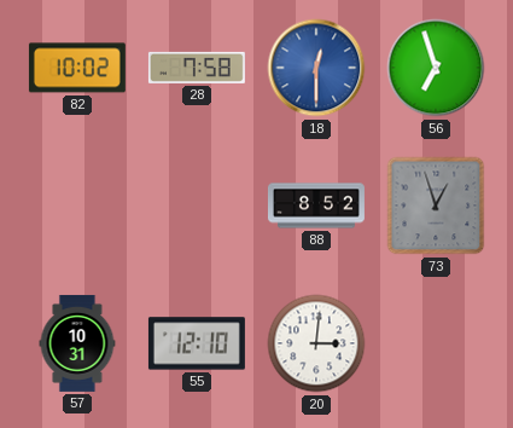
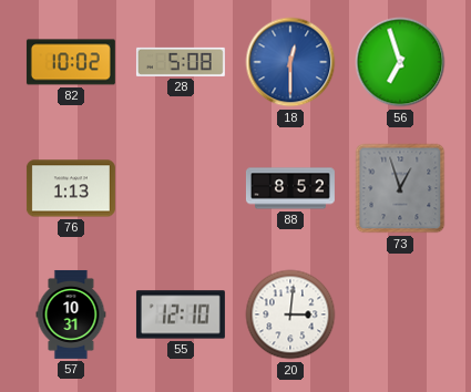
28: 7:58 -> 5:08
76: none -> 1:13
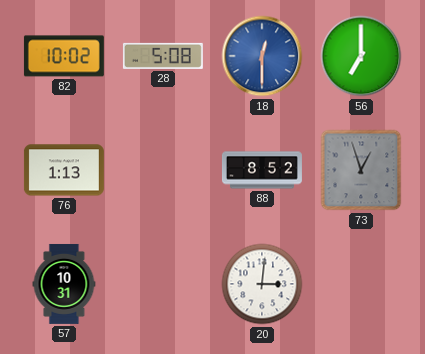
56: 6:57 -> 7:00
55: 12:10 -> none
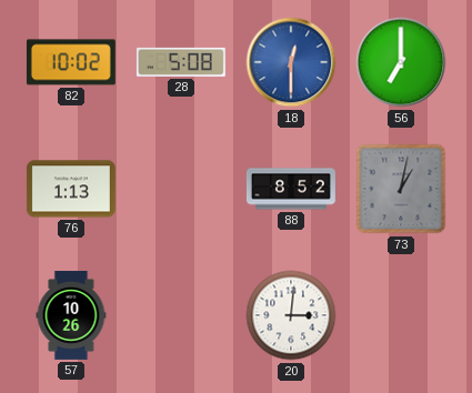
73: 12:57 -> 1:02
57: 10:31 -> 10:26
